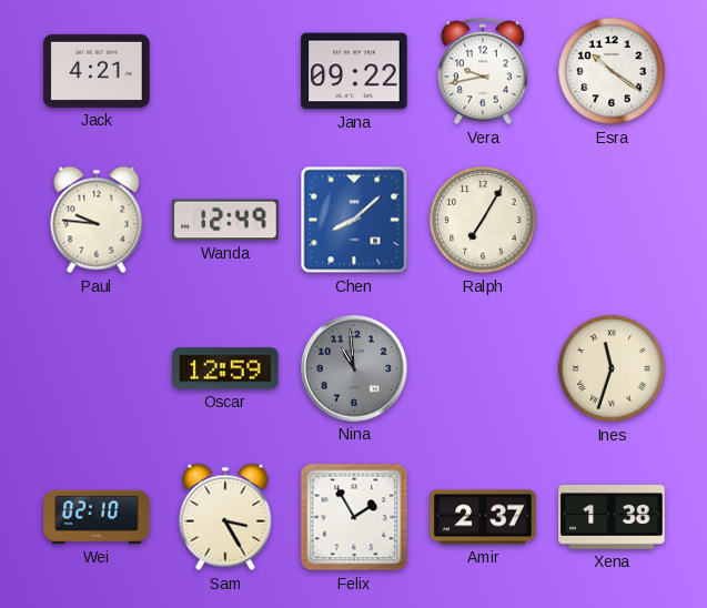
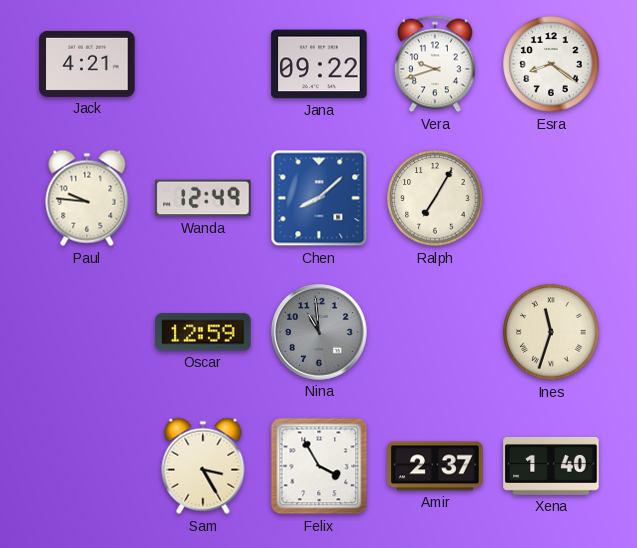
Vera: 9:43 -> 9:42
Esra: 10:21 -> 8:21
Wei: 02:10 -> none
Felix: 1:55 -> 3:55
Xena: 1:38 -> 1:40
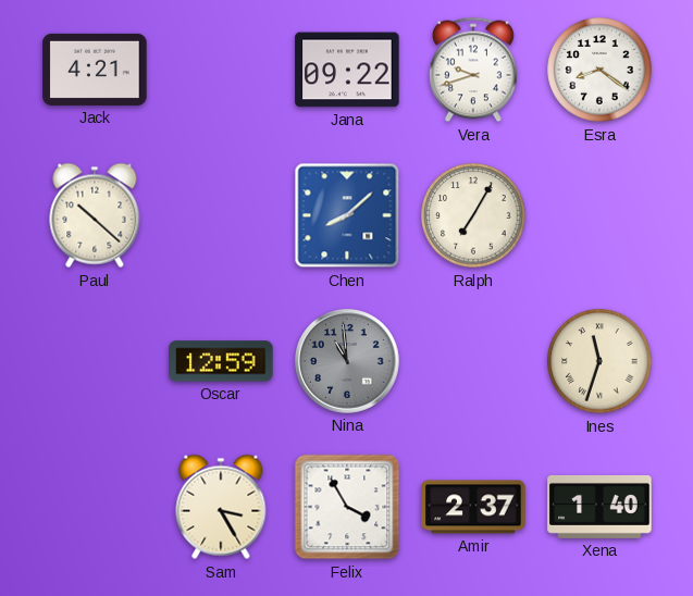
Paul: 9:46 -> 10:22
Wanda: 12:49 -> none
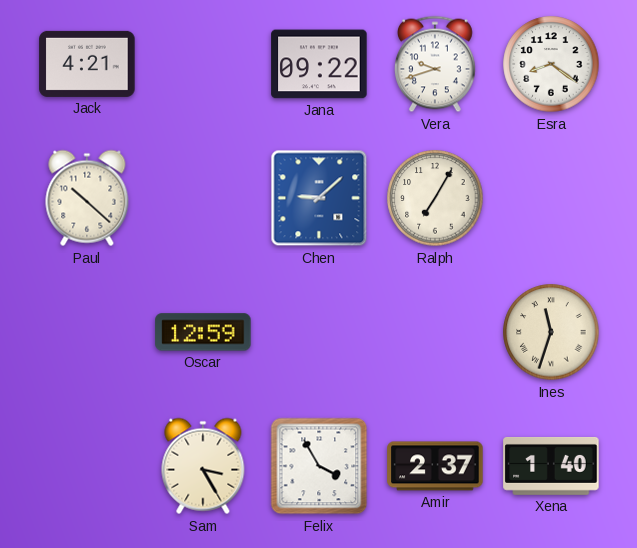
Chen: 8:08 -> 9:08
Nina: 10:59 -> none
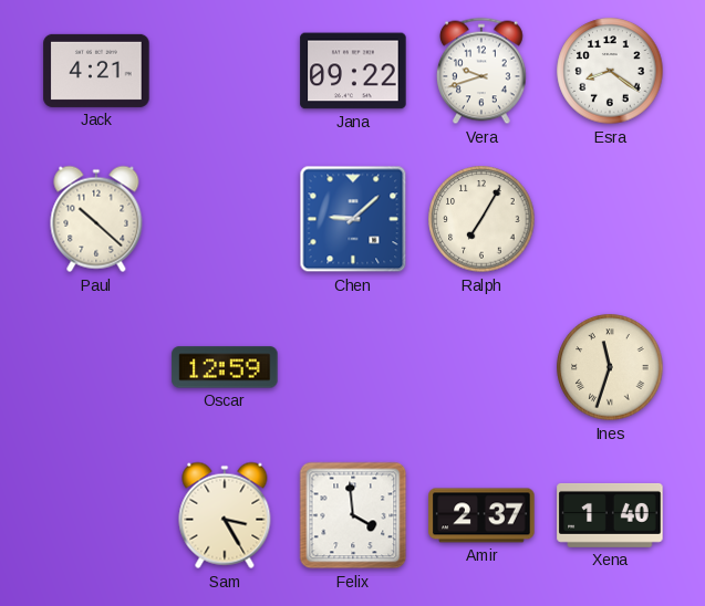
Felix: 3:55 -> 3:59
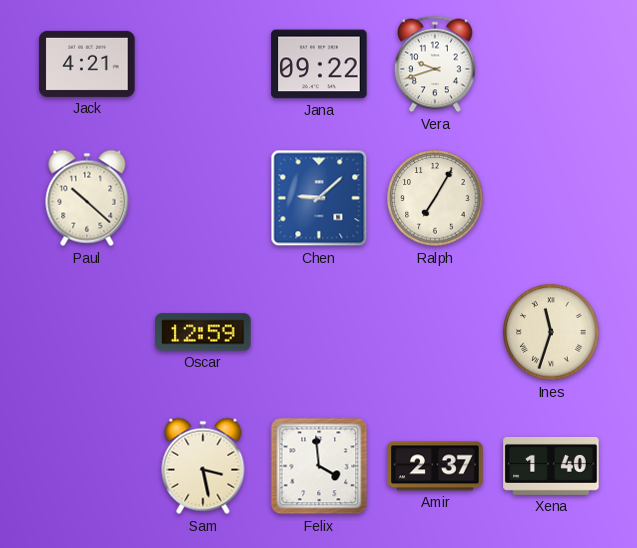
Esra: 8:21 -> none
Sam: 3:25 -> 3:28
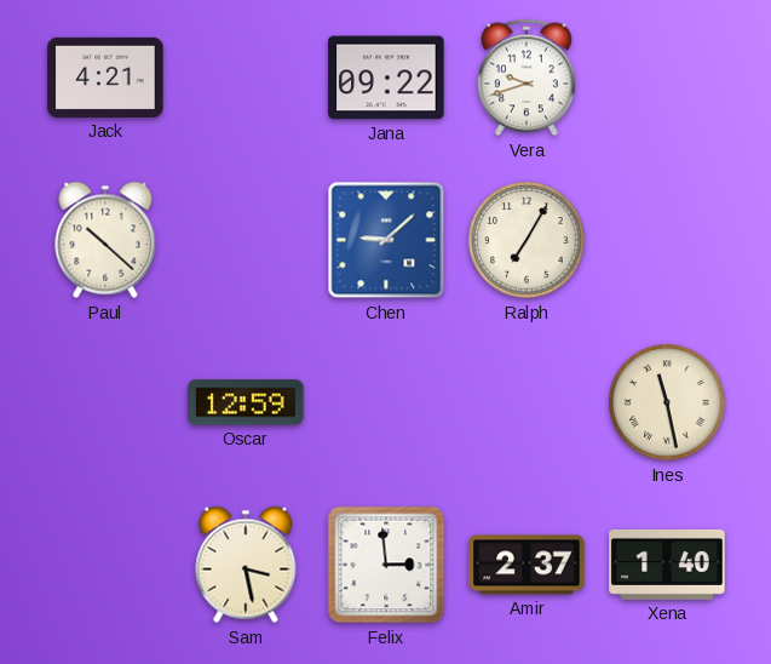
Ines: 11:33 -> 11:28
Felix: 3:59 -> 2:59
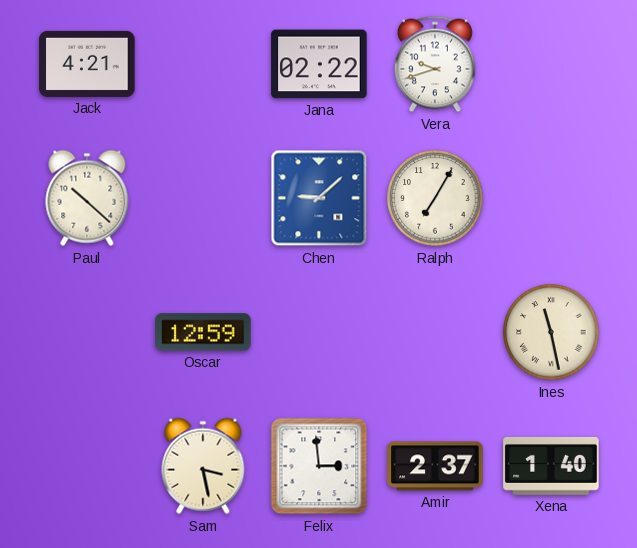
Jana: 09:22 -> 02:22
